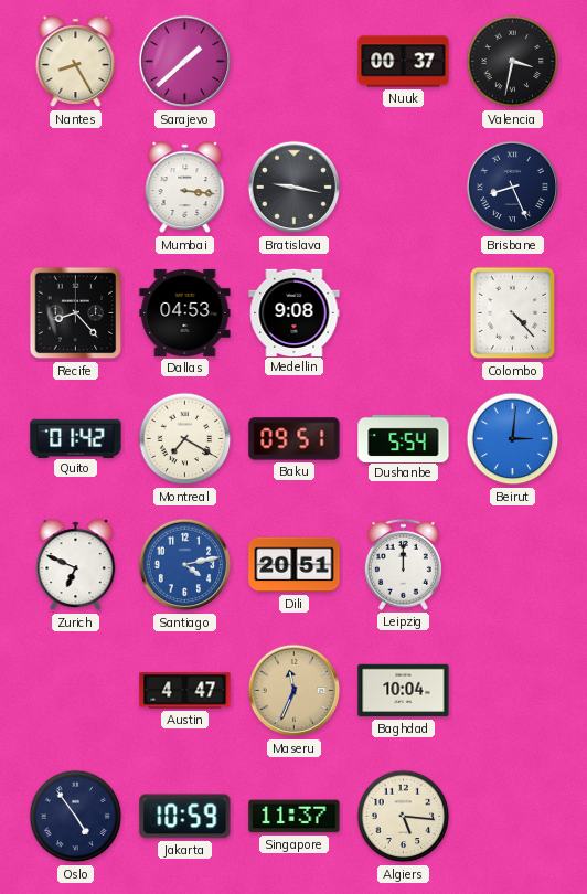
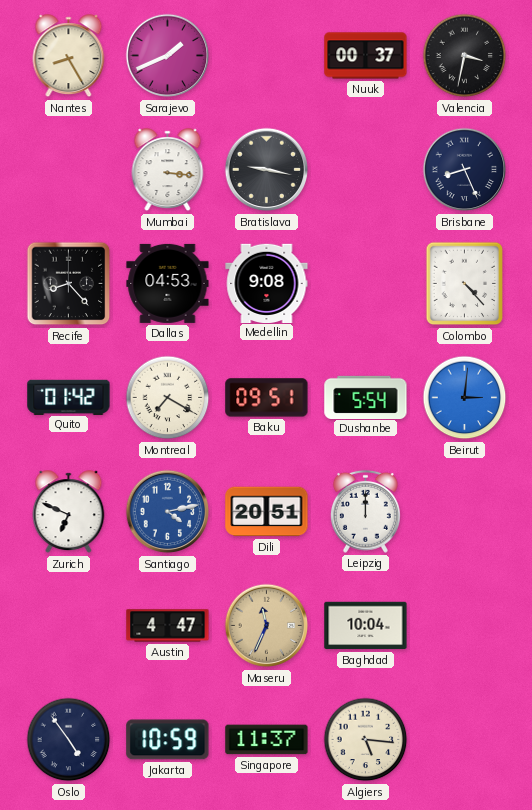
Sarajevo: 1:38 -> 1:41
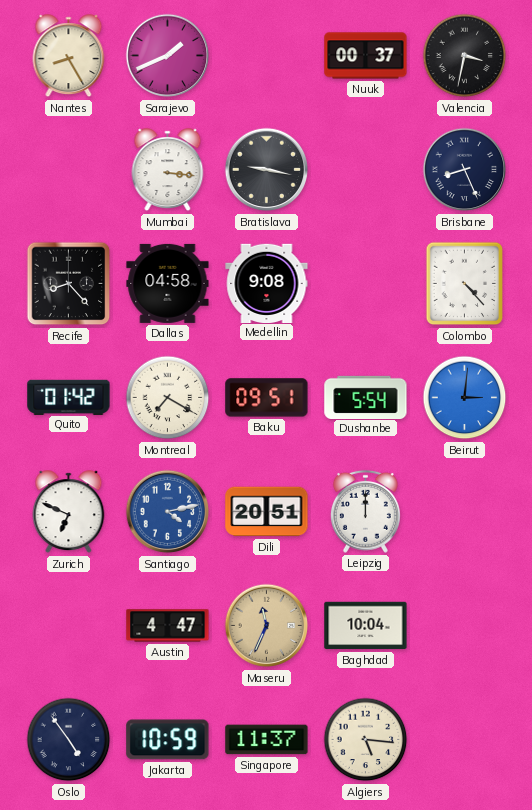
Dallas: 04:53 -> 04:58
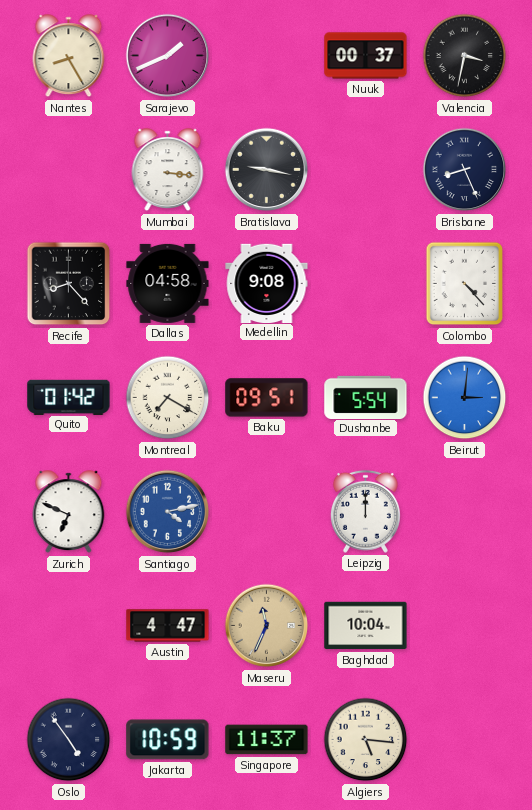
Dili: 20:51 -> none
